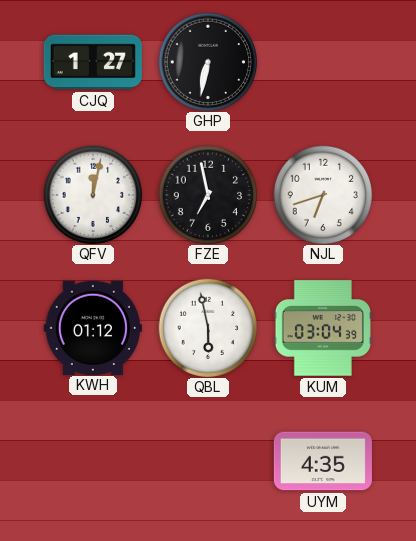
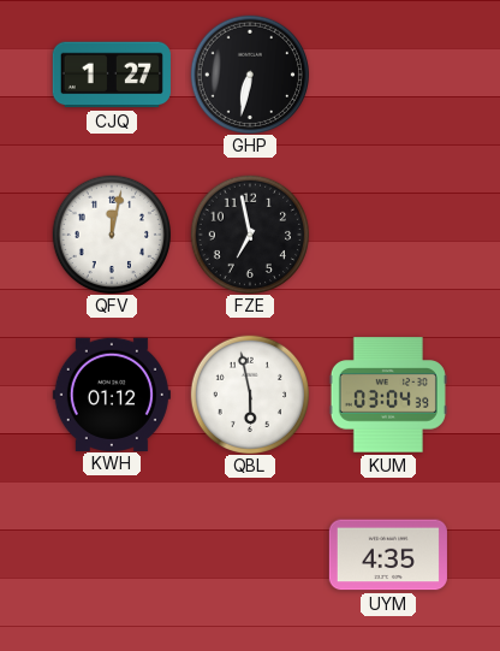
NJL: 6:42 -> none
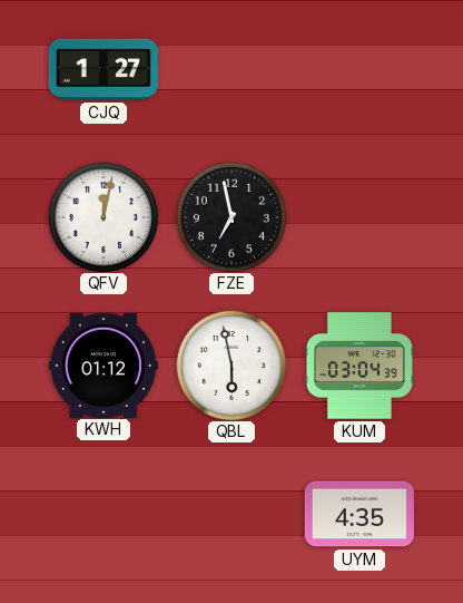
GHP: 6:32 -> none
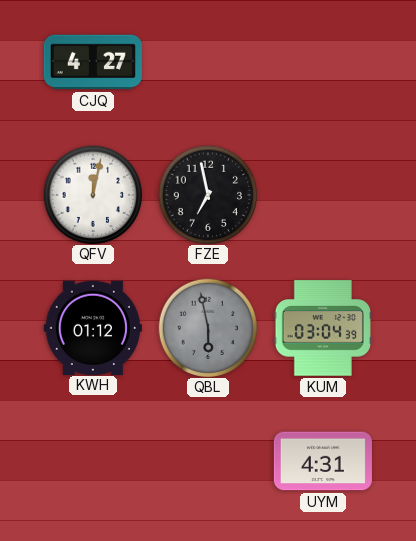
CJQ: 1:27 -> 4:27
QBL dial: white -> grey
UYM: 4:35 -> 4:31
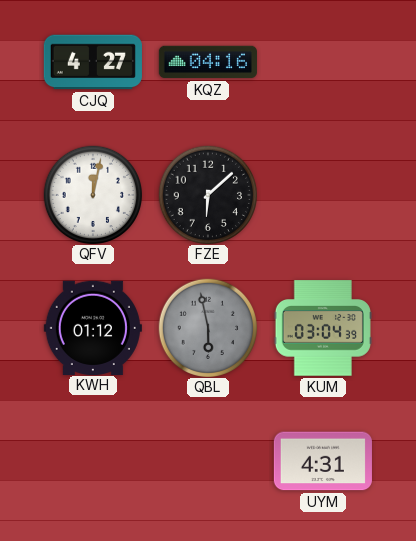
KQZ: none -> 04:16
FZE: 6:58 -> 6:08
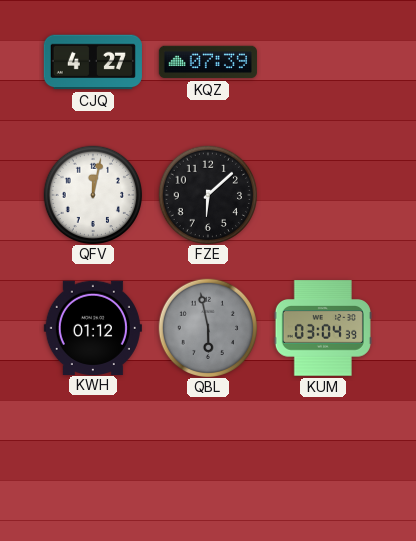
KQZ: 04:16 -> 07:39
UYM: 4:31 -> none
